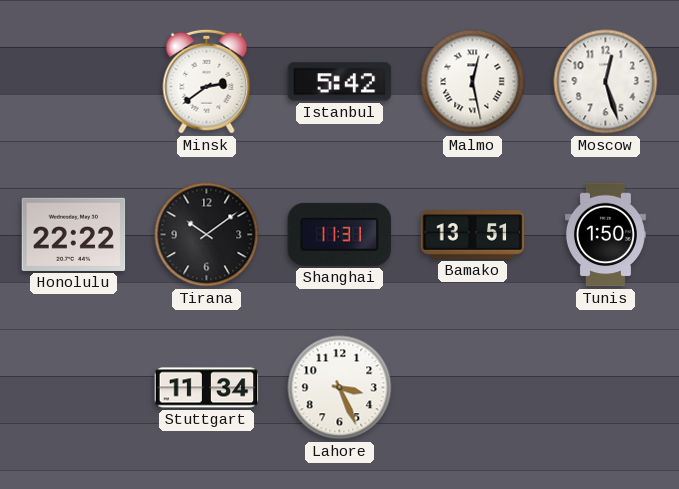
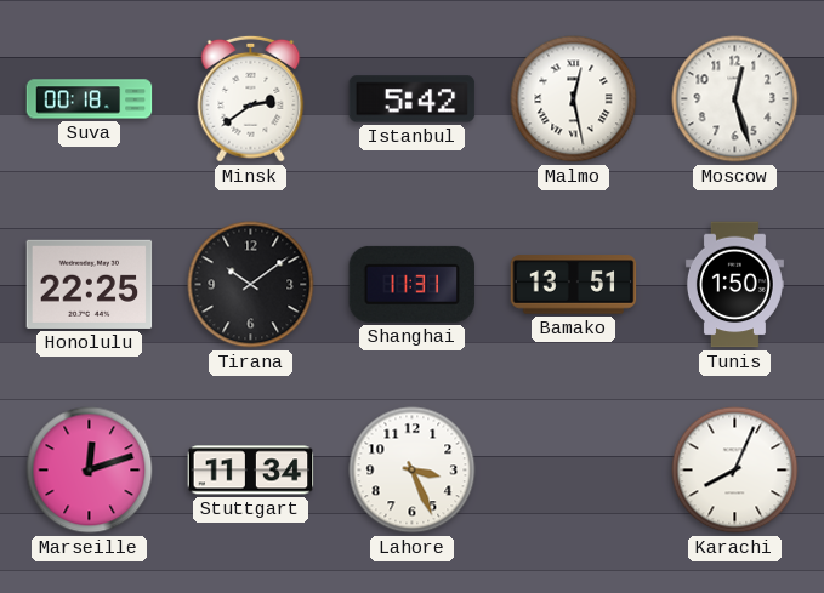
Suva: none -> 00:18
Honolulu: 22:22 -> 22:25
Marseille: none -> 12:12
Karachi: none -> 8:04
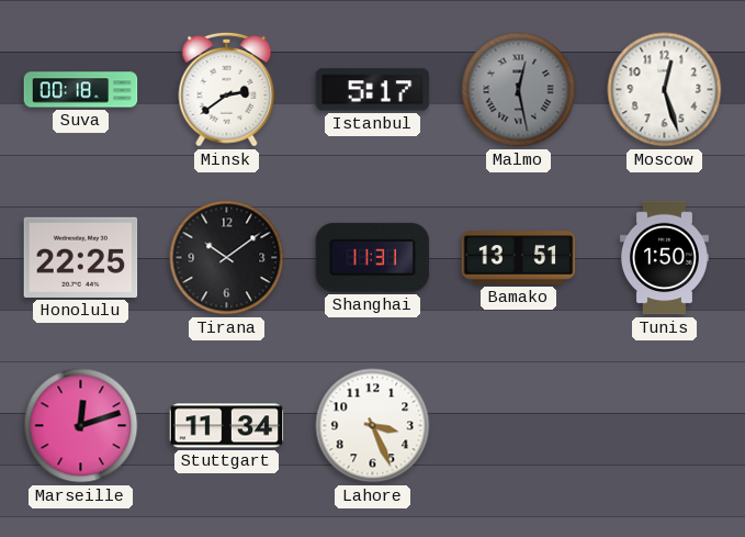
Istanbul: 5:42 -> 5:17
Malmo dial: white -> grey
Karachi: 8:04 -> none
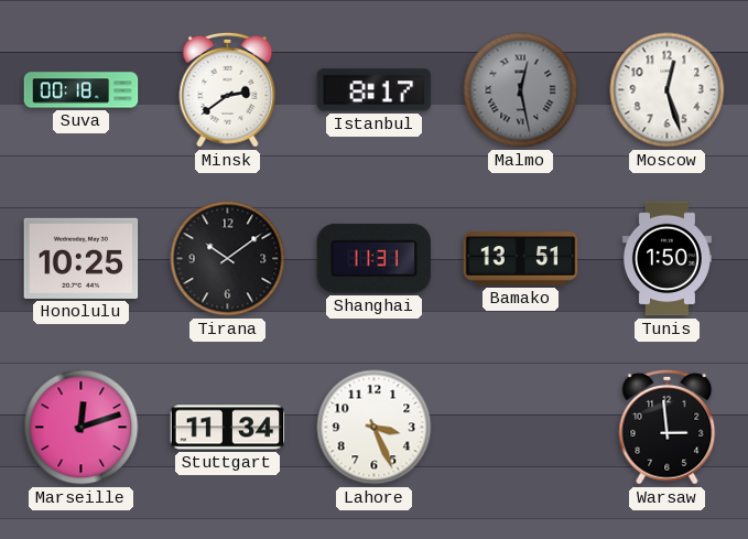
Istanbul: 5:17 -> 8:17
Honolulu: 22:25 -> 10:25
Warsaw: none -> 2:59
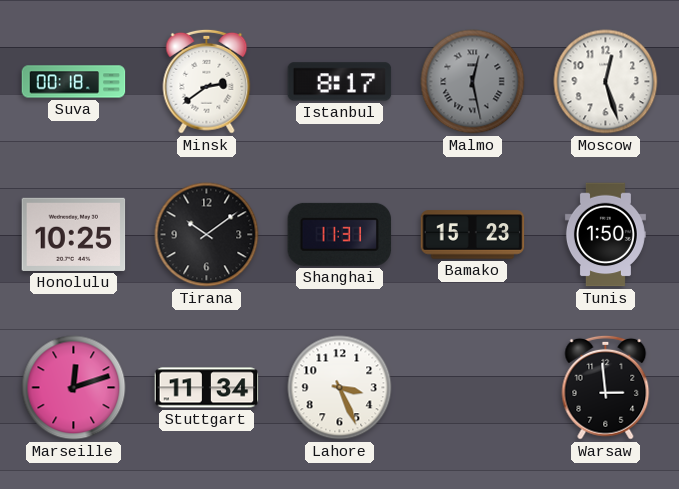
Bamako: 13:51 -> 15:23
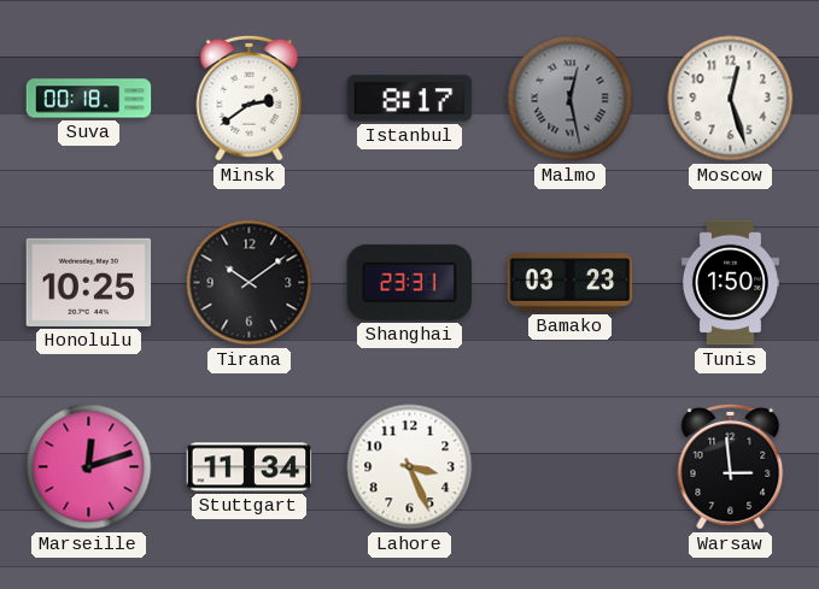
Shanghai: 11:31 -> 23:31
Bamako: 15:23 -> 03:23
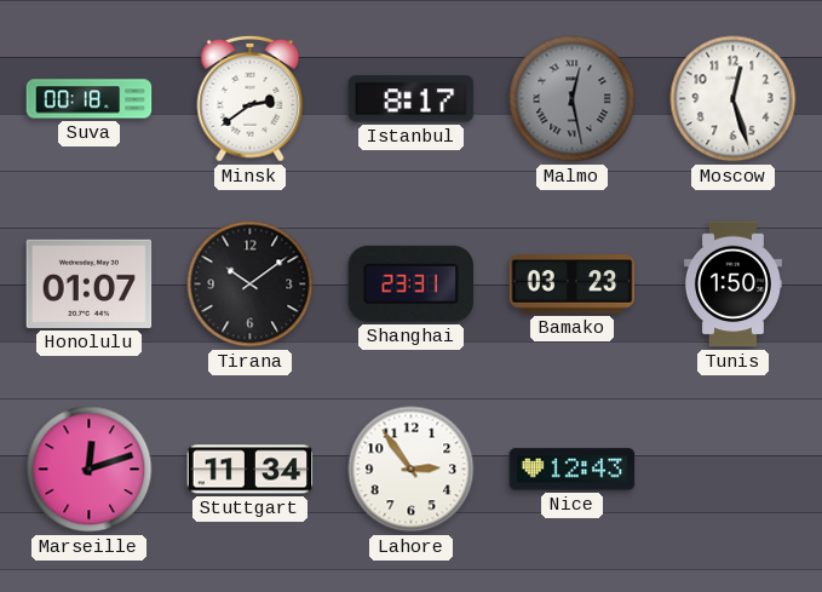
Honolulu: 10:25 -> 01:07
Lahore: 3:26 -> 2:54
Nice: none -> 12:43
Warsaw: 2:59 -> none
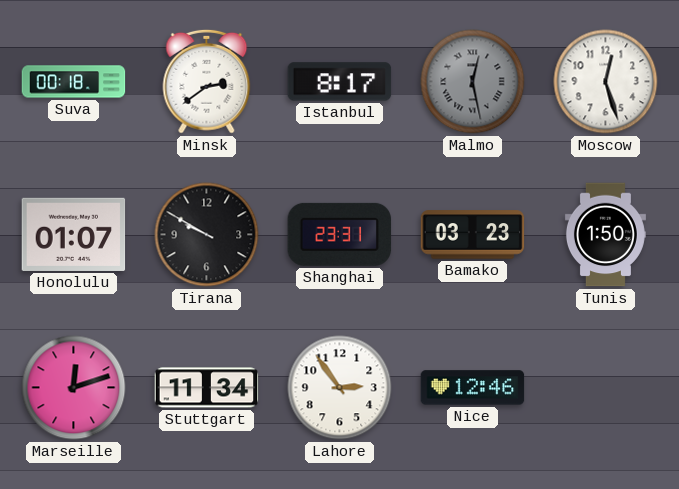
Tirana: 10:09 -> 9:50
Nice: 12:43 -> 12:46
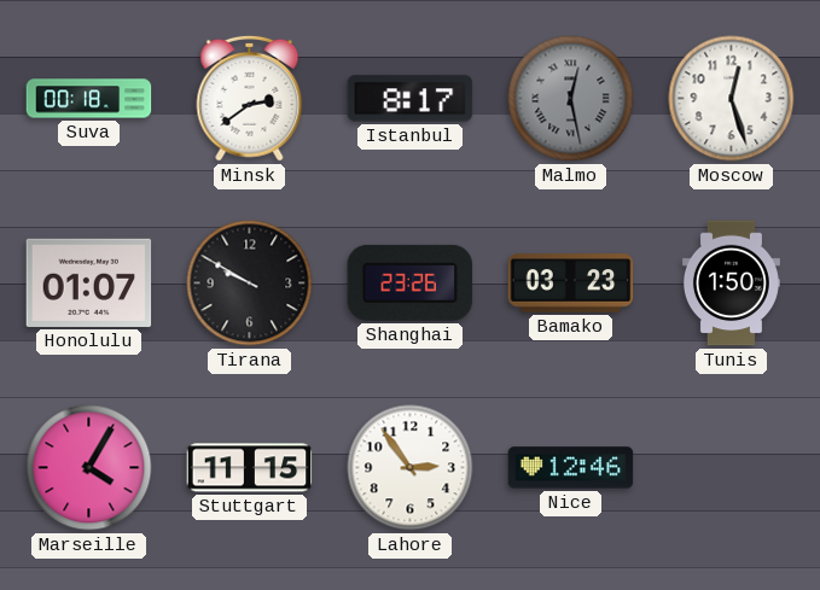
Shanghai: 23:31 -> 23:26
Marseille: 12:12 -> 4:05
Stuttgart: 11:34 -> 11:15
